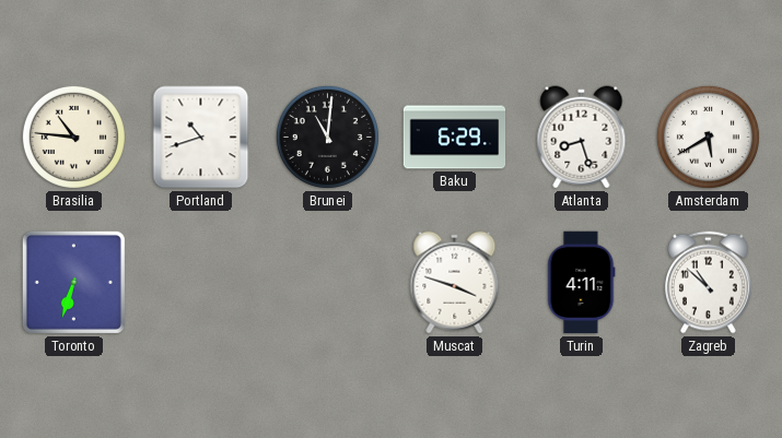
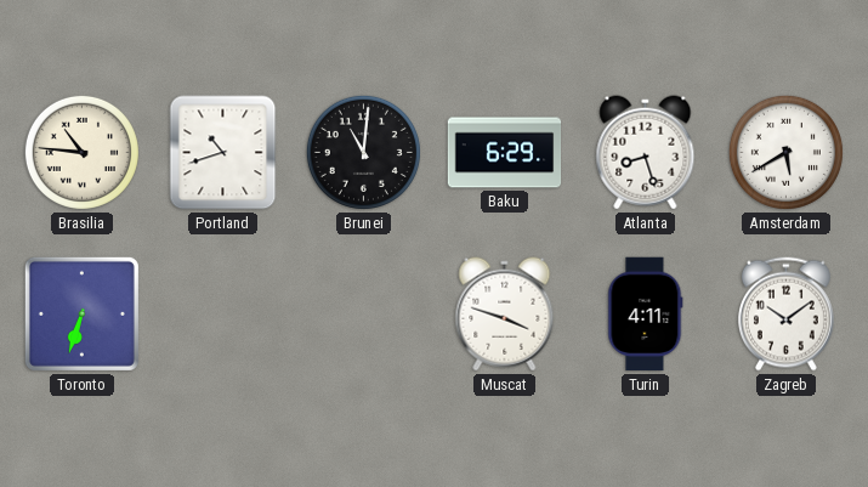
Zagreb: 10:52 -> 10:09
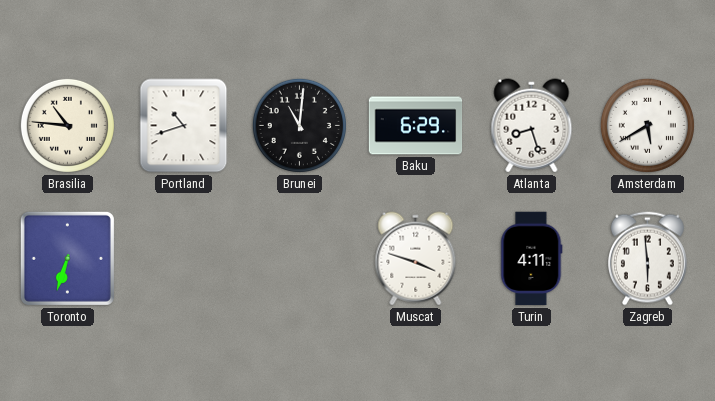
Zagreb: 10:09 -> 5:59
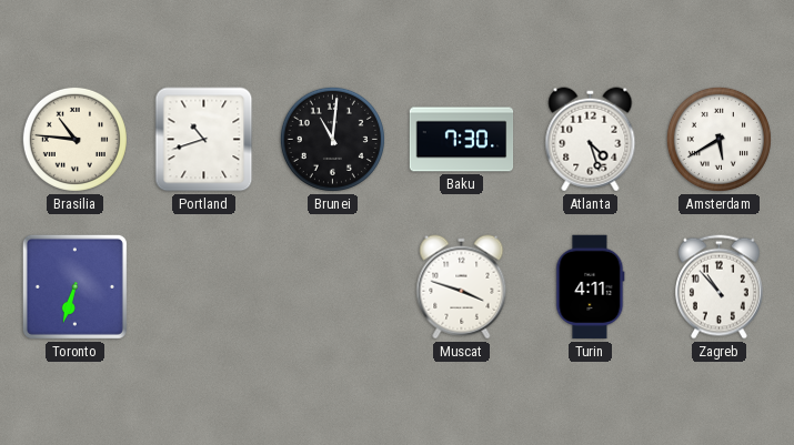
Baku: 6:29 -> 7:30
Atlanta: 8:27 -> 4:27
Zagreb: 5:59 -> 10:53
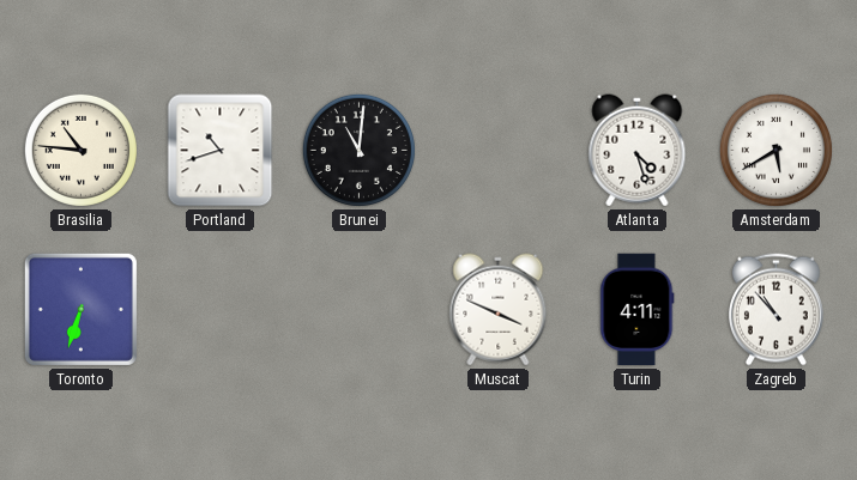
Baku: 7:30 -> none
Muscat: 3:48 -> 3:49
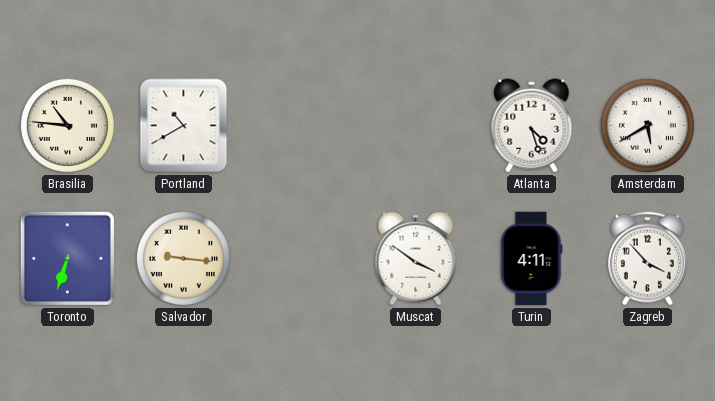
Portland: 10:42 -> 10:40
Brunei: 11:01 -> none
Salvador: none -> 9:16
Muscat: 3:49 -> 3:51
Zagreb: 10:53 -> 3:53
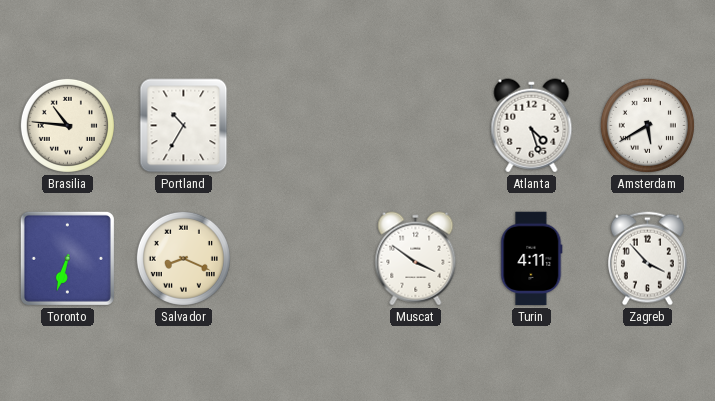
Portland: 10:40 -> 10:35
Salvador: 9:16 -> 8:19
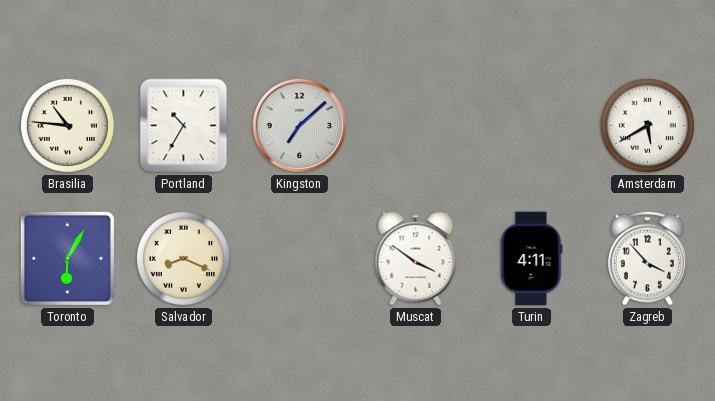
Kingston: none -> 7:08
Atlanta: 4:27 -> none
Toronto: 6:33 -> 6:05
